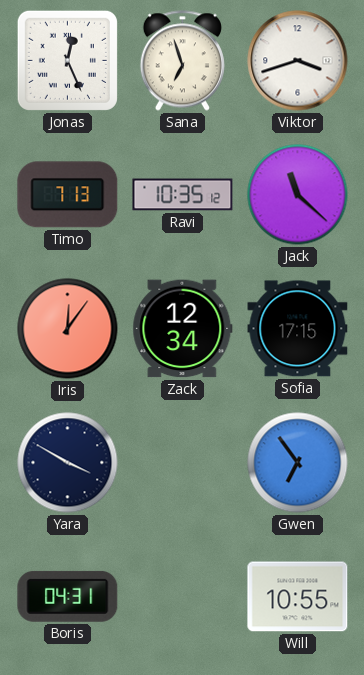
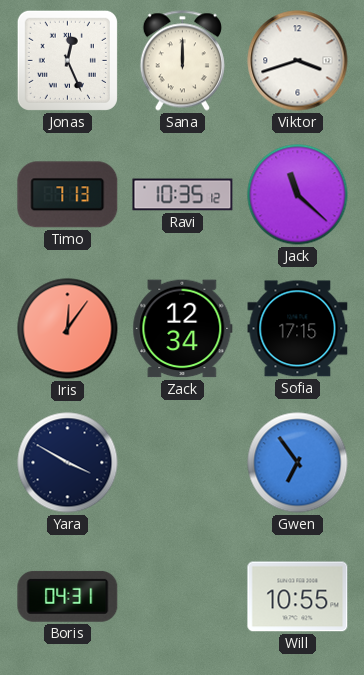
Sana: 6:57 -> 12:00
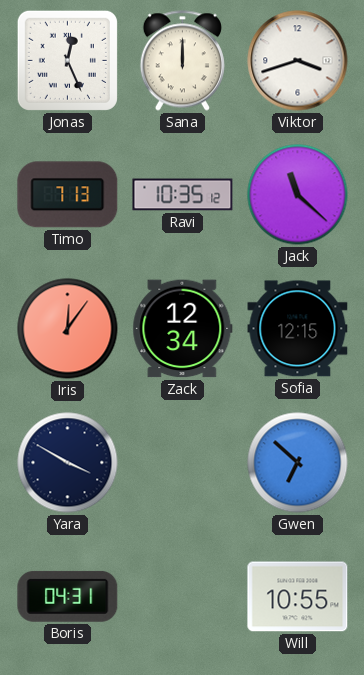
Sofia: 17:15 -> 12:15
Gwen: 6:54 -> 6:52
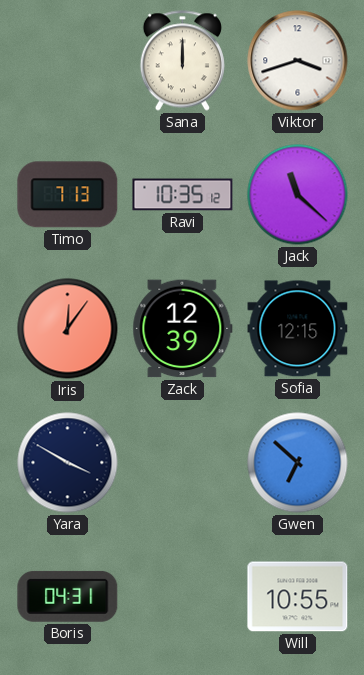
Jonas: 12:26 -> none
Zack: 12:34 -> 12:39
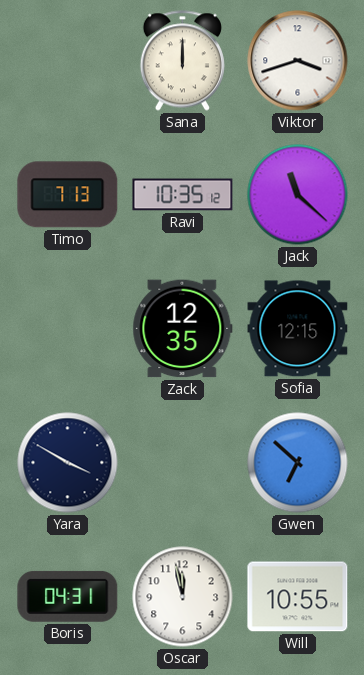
Iris: 12:06 -> none
Zack: 12:39 -> 12:35
Oscar: none -> 11:58
